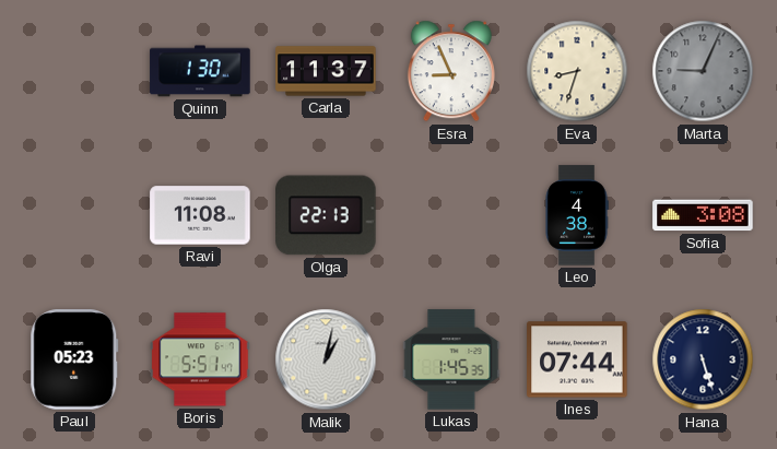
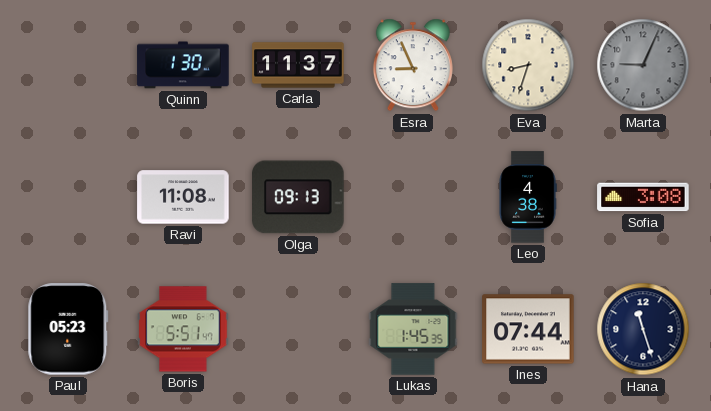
Olga: 22:13 -> 09:13
Malik: 1:02 -> none
Hana: 5:27 -> 11:27
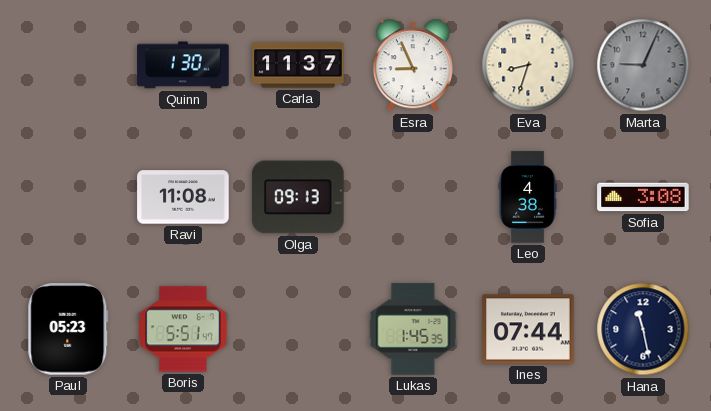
Hana: 11:27 -> 11:28
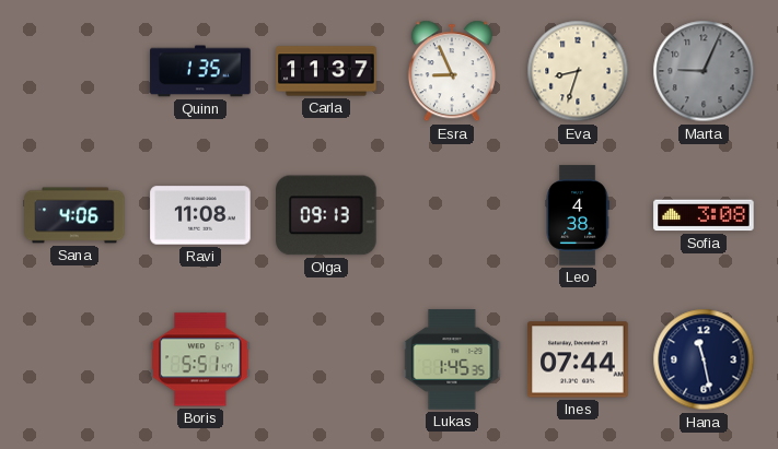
Quinn: 1:30 -> 1:35
Sana: none -> 4:06
Paul: 05:23 -> none
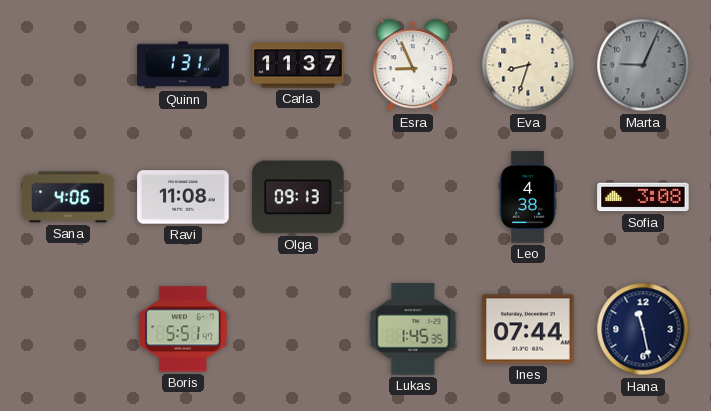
Quinn: 1:35 -> 1:31
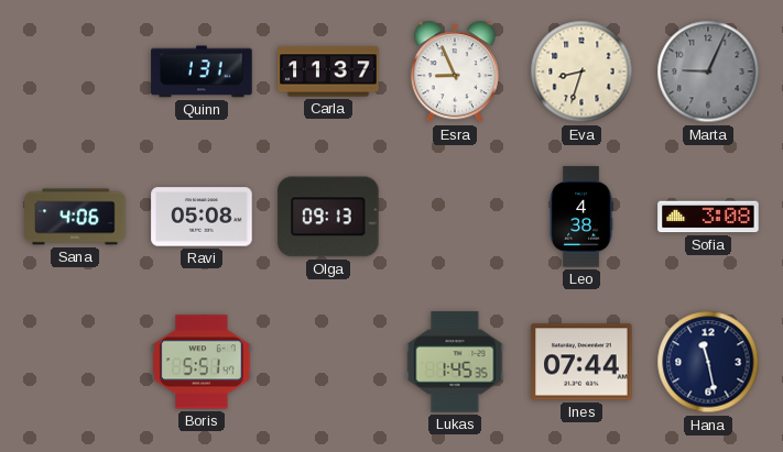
Ravi: 11:08 -> 05:08
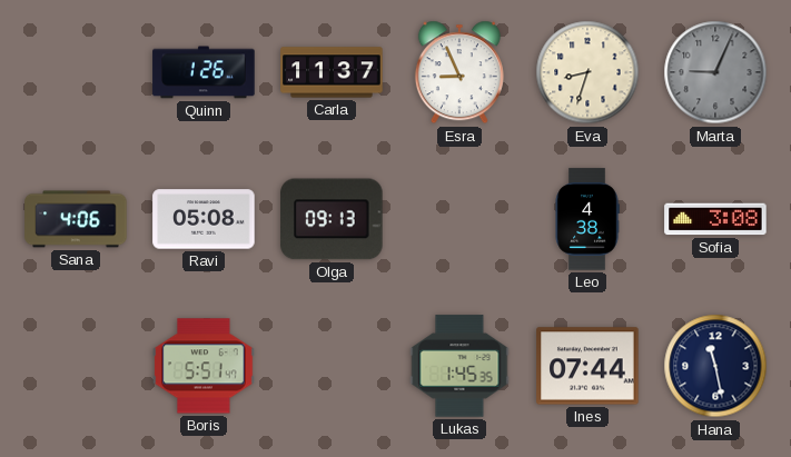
Quinn: 1:31 -> 1:26
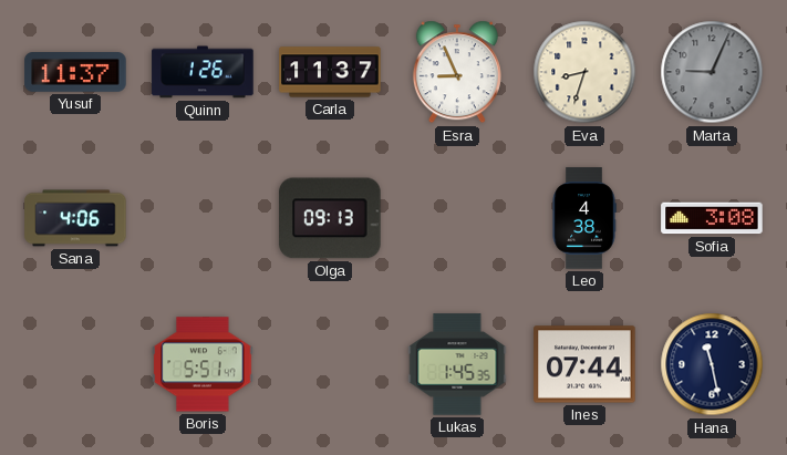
Yusuf: none -> 11:37
Ravi: 05:08 -> none
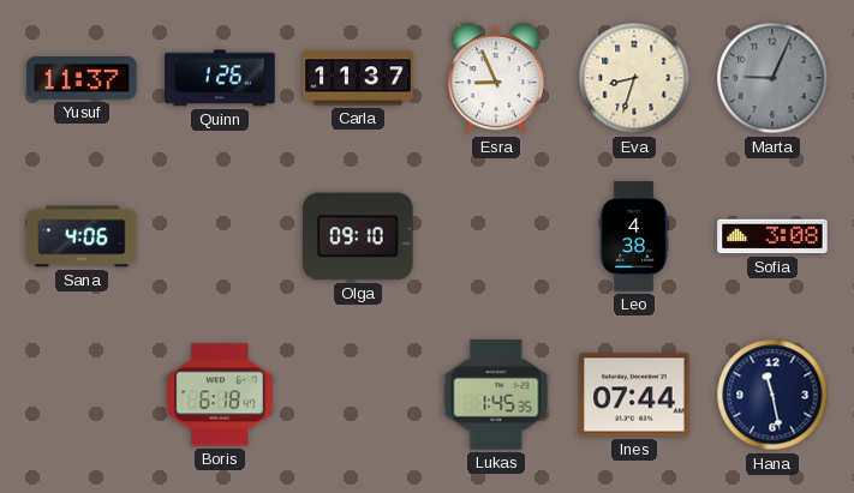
Olga: 09:13 -> 09:10
Boris: 5:51 -> 6:18
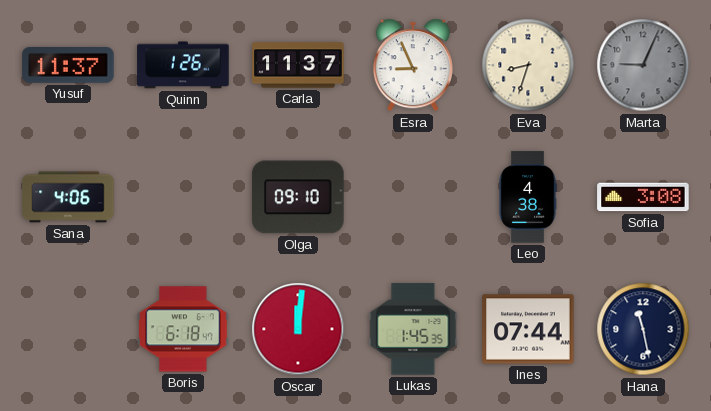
Oscar: none -> 12:01
